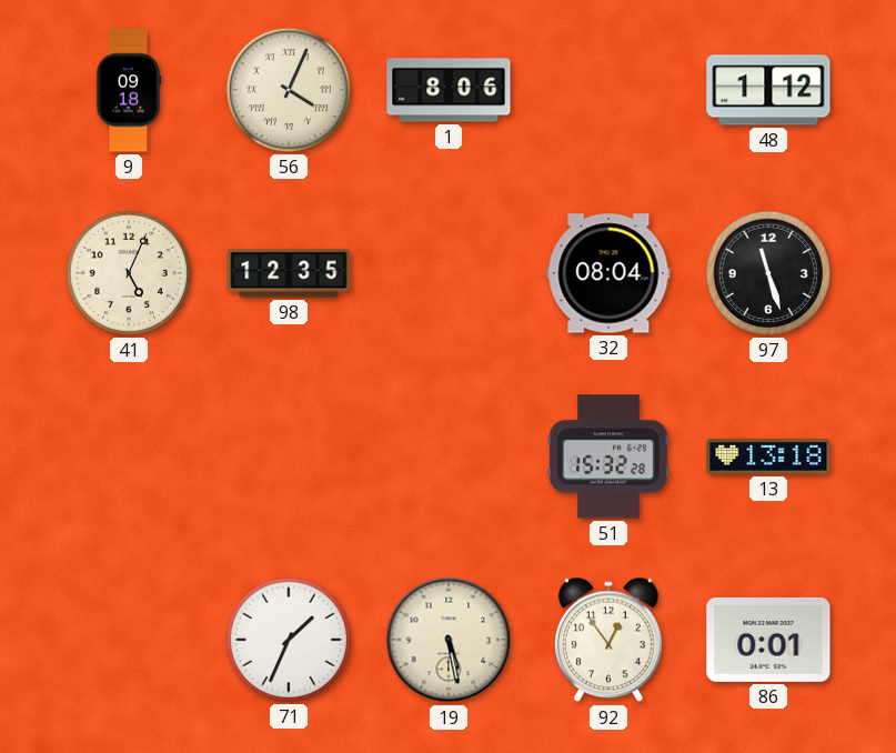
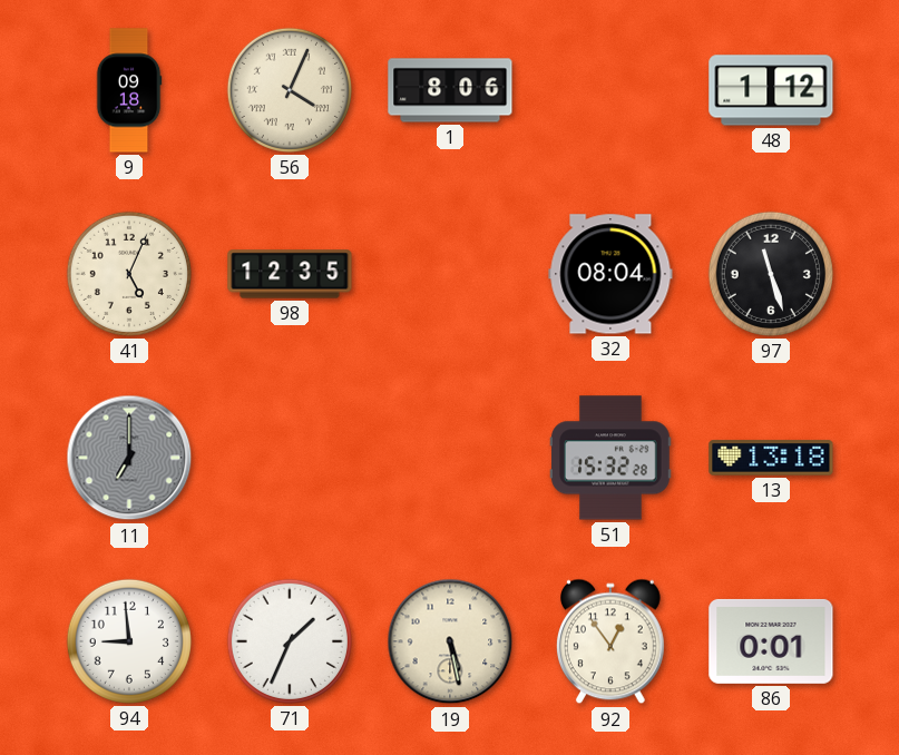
11: none -> 7:00
94: none -> 8:59
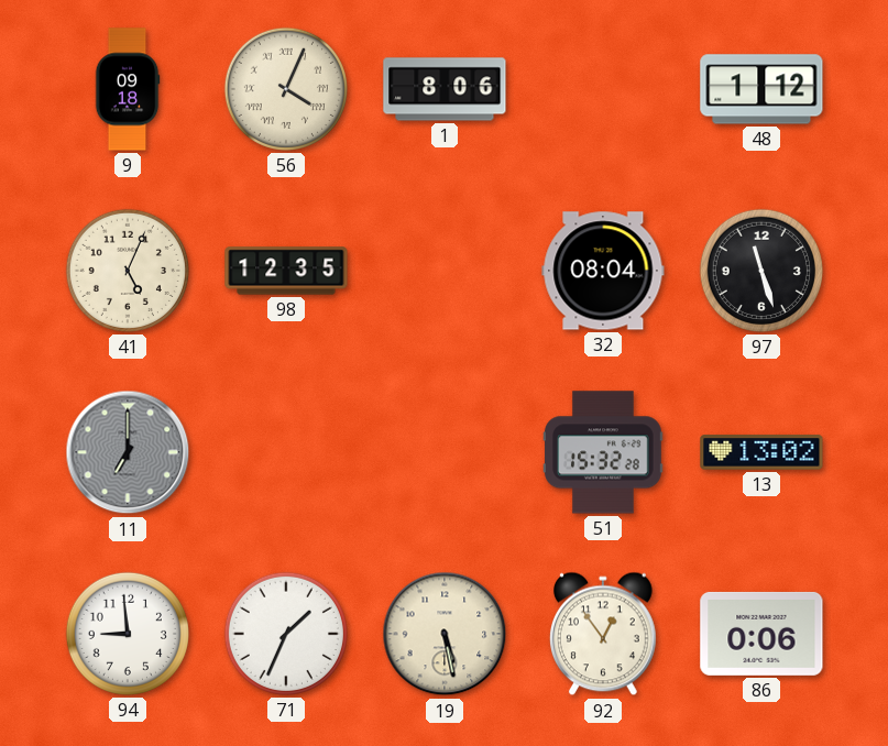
13: 13:18 -> 13:02
86: 0:01 -> 0:06
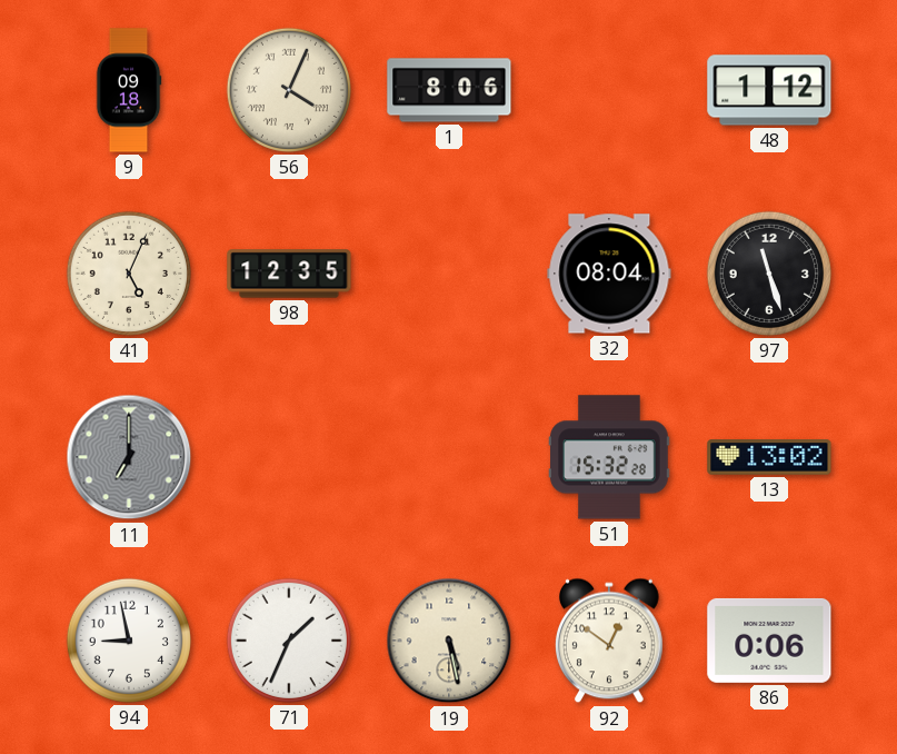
94: 8:59 -> 8:58
92: 12:54 -> 12:51
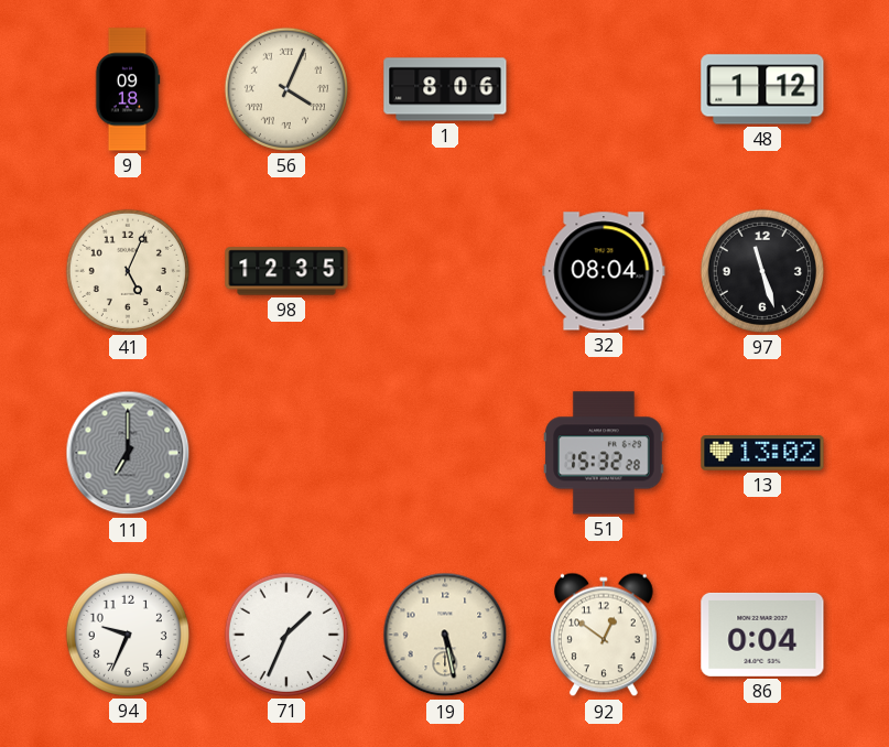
94: 8:58 -> 9:34
86: 0:06 -> 0:04
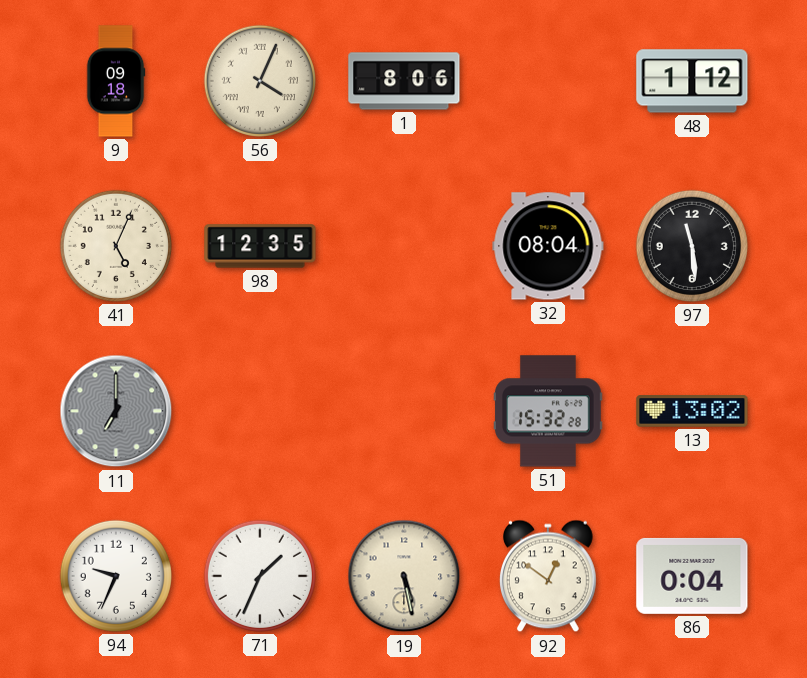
97: 11:27 -> 11:29
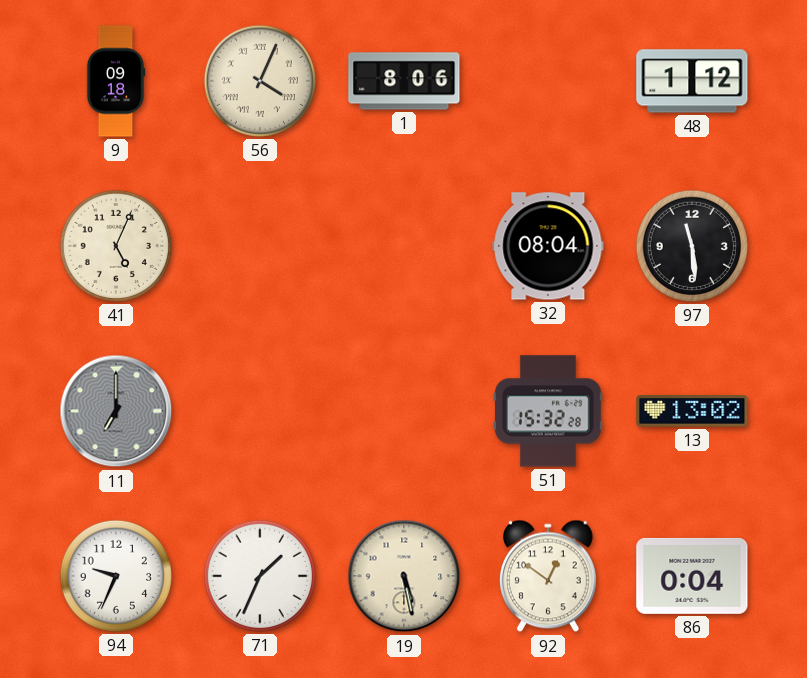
98: 12:35 -> none
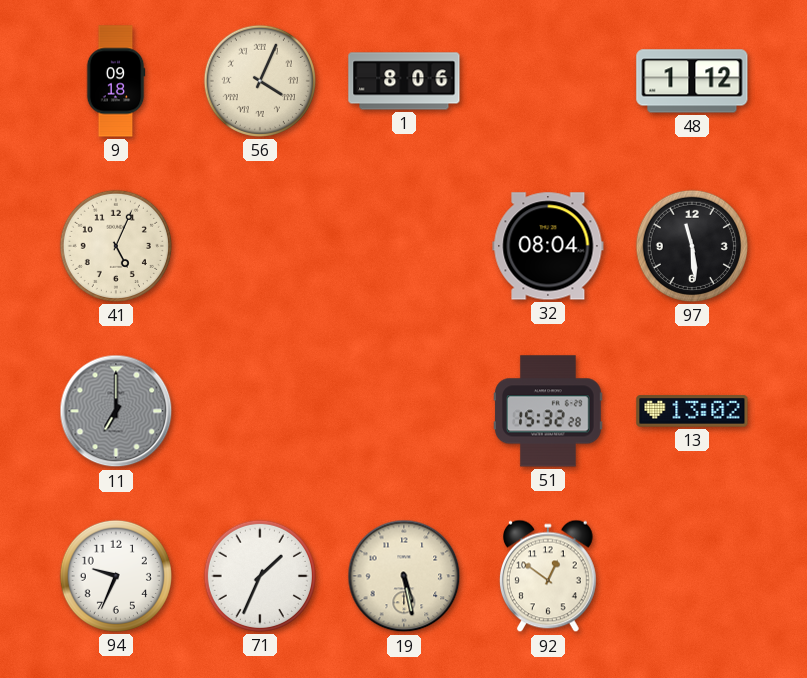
86: 0:04 -> none
